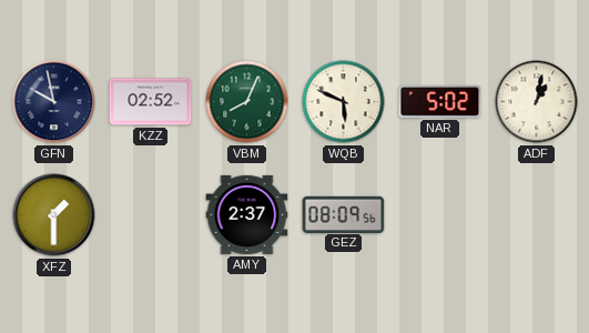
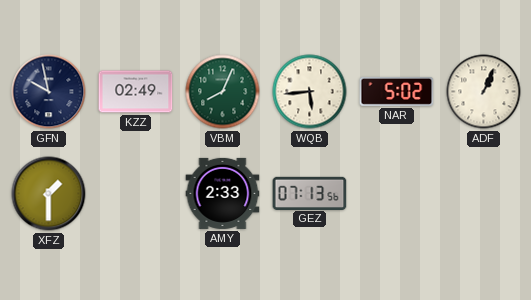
KZZ: 02:52 -> 02:49
WQB: 5:49 -> 5:44
ADF: 1:02 -> 1:04
AMY: 2:37 -> 2:33
GEZ: 08:09 -> 07:13
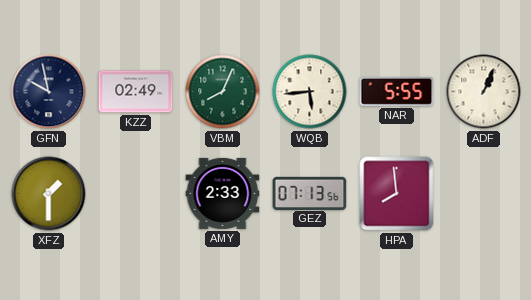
NAR: 5:02 -> 5:55
HPA: none -> 7:59
